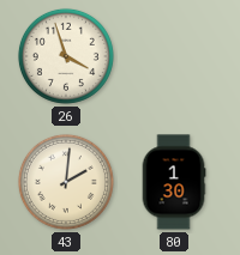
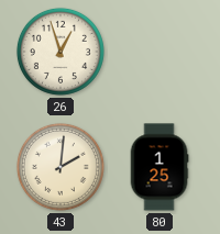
26: 3:57 -> 12:57
80: 1:30 -> 1:25
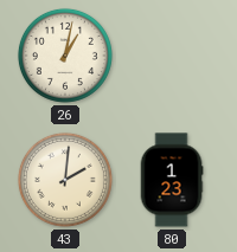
26: 12:57 -> 1:02
80: 1:25 -> 1:23
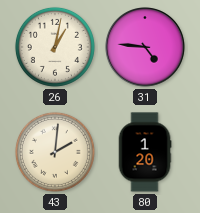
31: none -> 4:46
80: 1:23 -> 1:20
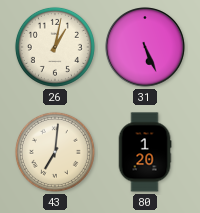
31: 4:46 -> 5:26
43: 2:01 -> 7:01
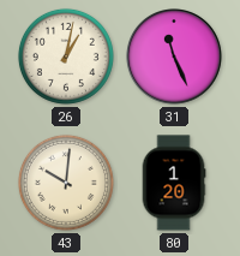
31: 5:26 -> 11:26
43: 7:01 -> 10:01
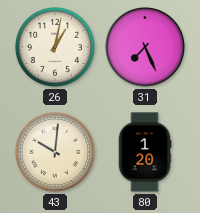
31: 11:26 -> 7:26
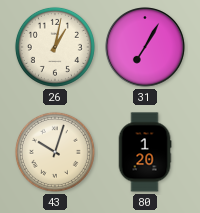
31: 7:26 -> 7:05
43: 10:01 -> 10:03
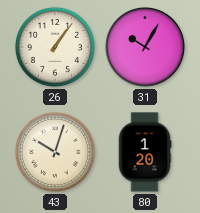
26: 1:02 -> 1:06
31: 7:05 -> 10:05
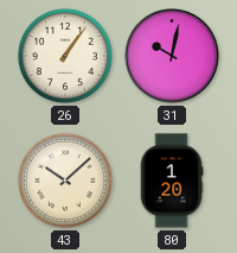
31: 10:05 -> 10:02
43: 10:03 -> 10:08
